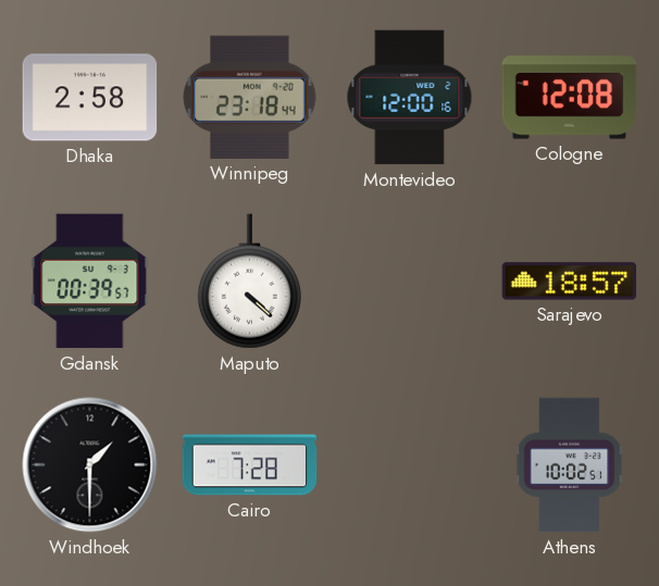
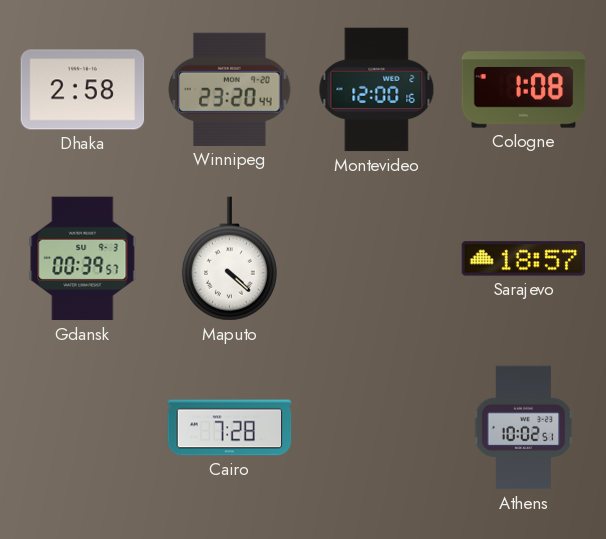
Winnipeg: 23:18 -> 23:20
Cologne: 12:08 -> 1:08
Windhoek: 1:30 -> none
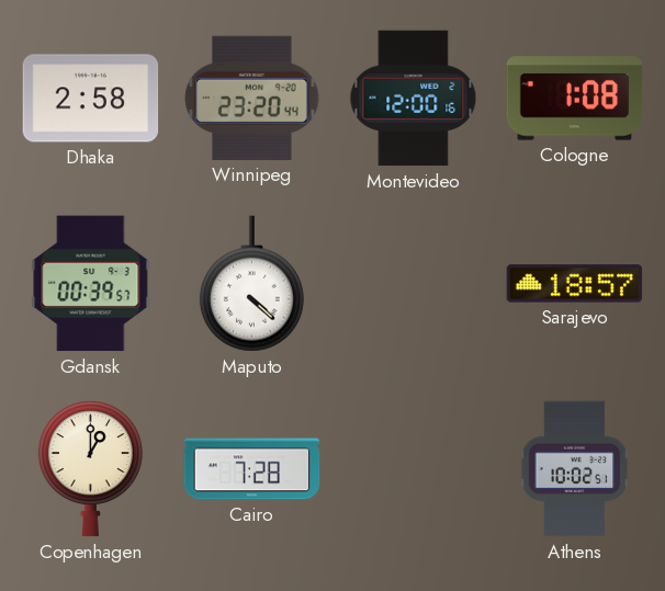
Copenhagen: none -> 1:00
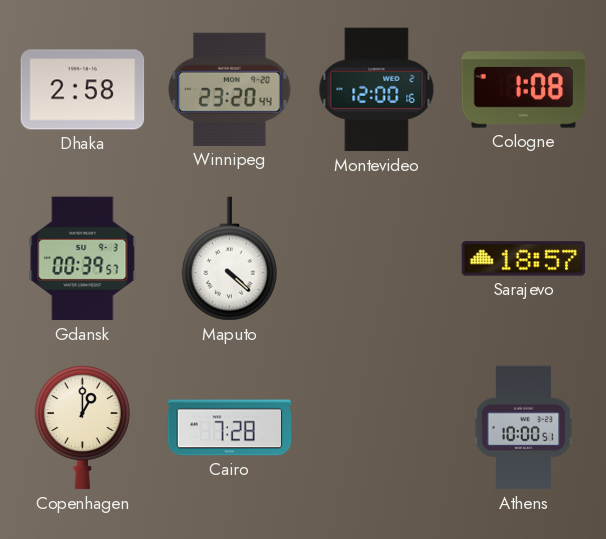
Athens: 10:02 -> 10:00
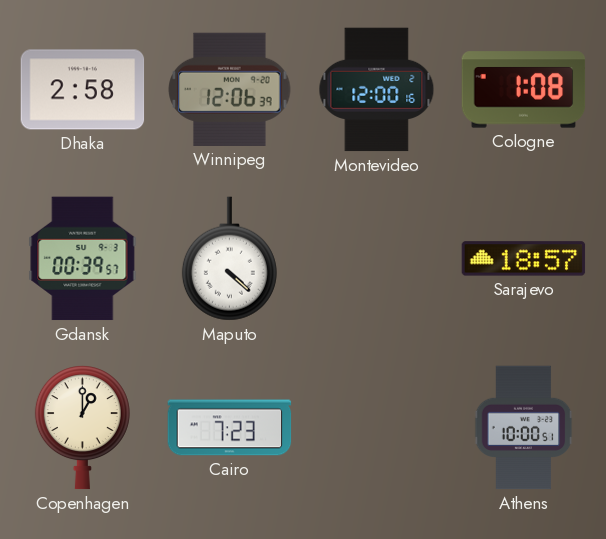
Winnipeg: 23:20 -> 12:06
Cairo: 7:28 -> 7:23
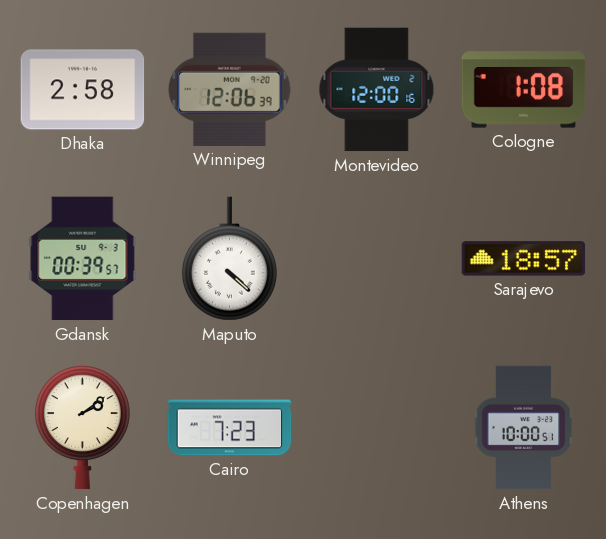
Copenhagen: 1:00 -> 2:09
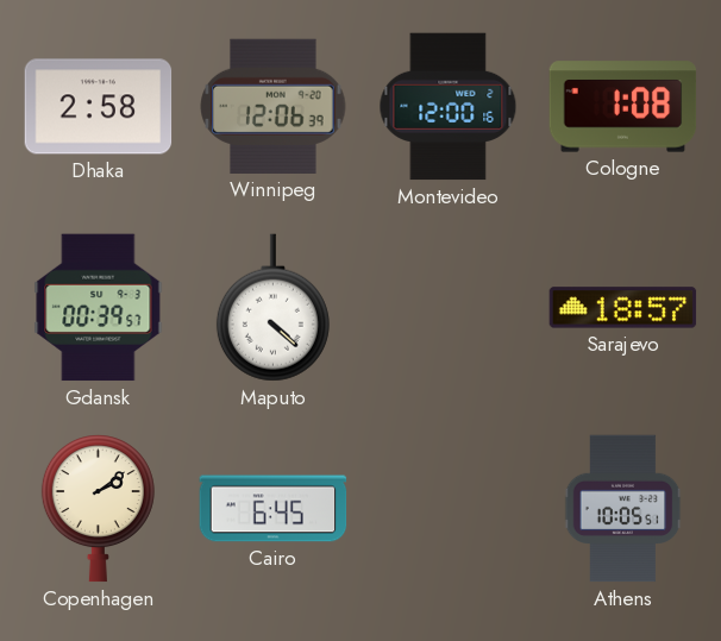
Cairo: 7:23 -> 6:45
Athens: 10:00 -> 10:05
